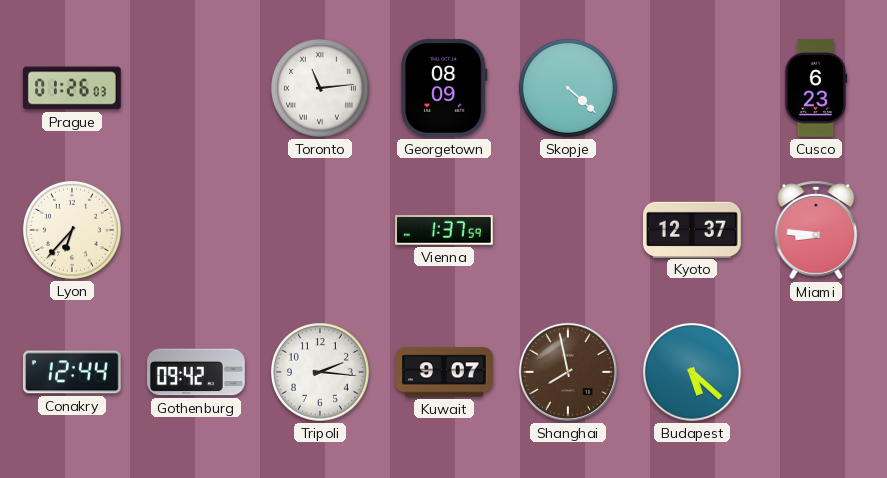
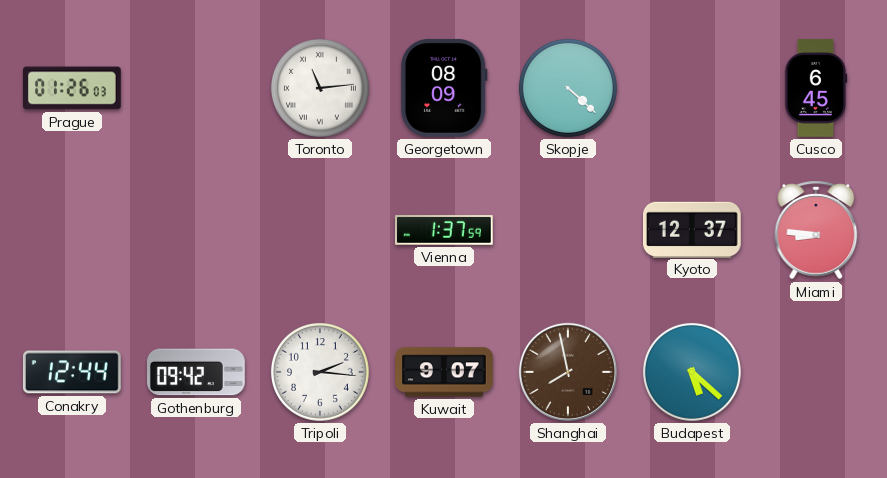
Cusco: 6:23 -> 6:45
Lyon: 6:37 -> none
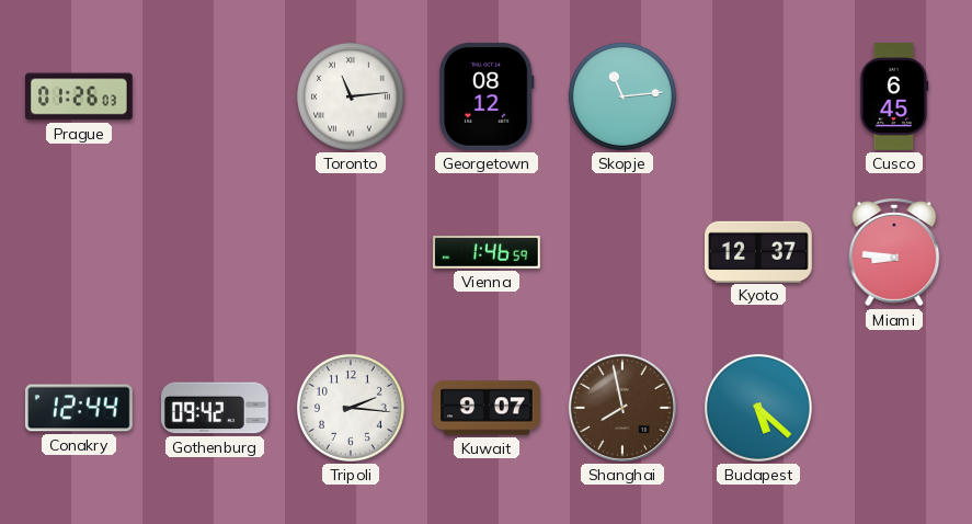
Georgetown: 08:09 -> 08:12
Skopje: 4:22 -> 11:14
Vienna: 1:37 -> 1:46
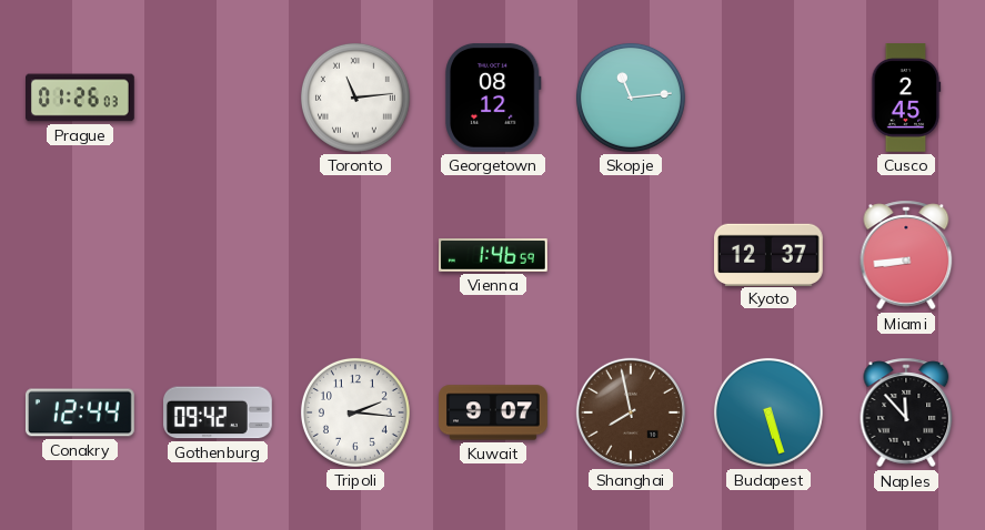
Cusco: 6:45 -> 2:45
Miami: 8:46 -> 8:44
Budapest: 5:22 -> 5:27
Naples: none -> 11:53
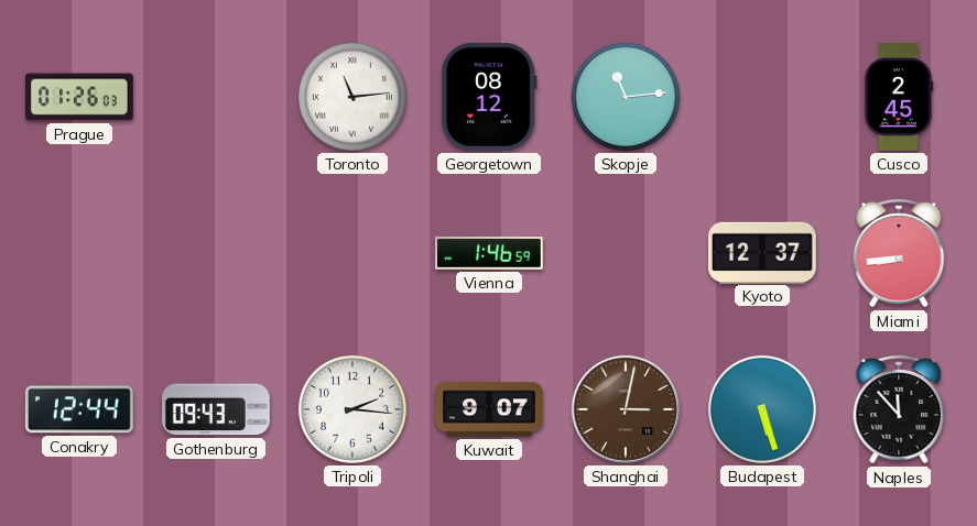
Gothenburg: 09:42 -> 09:43
Shanghai: 7:58 -> 3:02
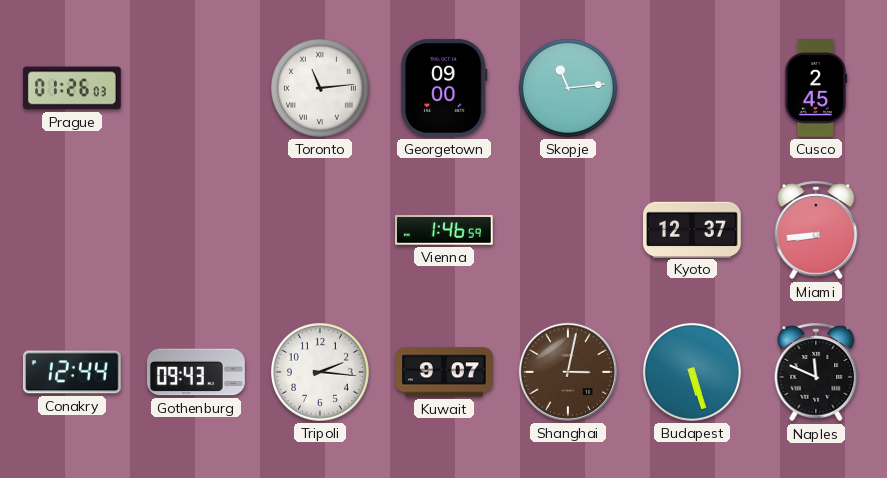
Georgetown: 08:12 -> 09:00
Naples: 11:53 -> 11:49
